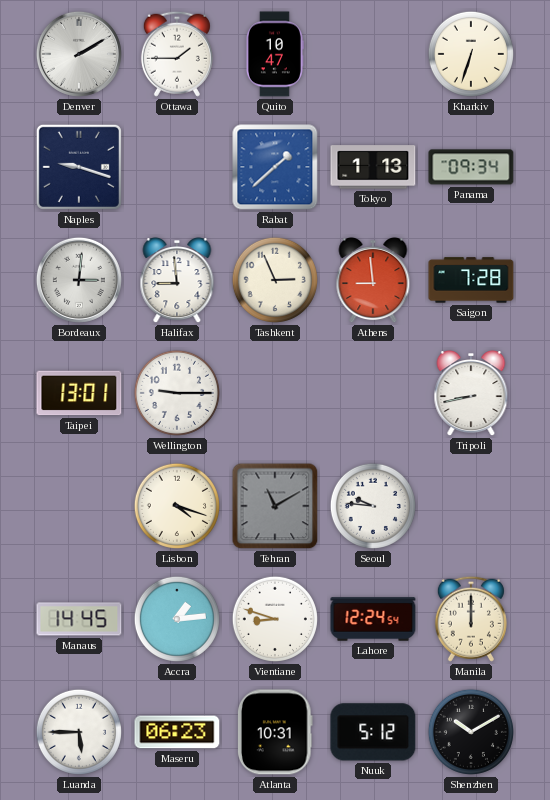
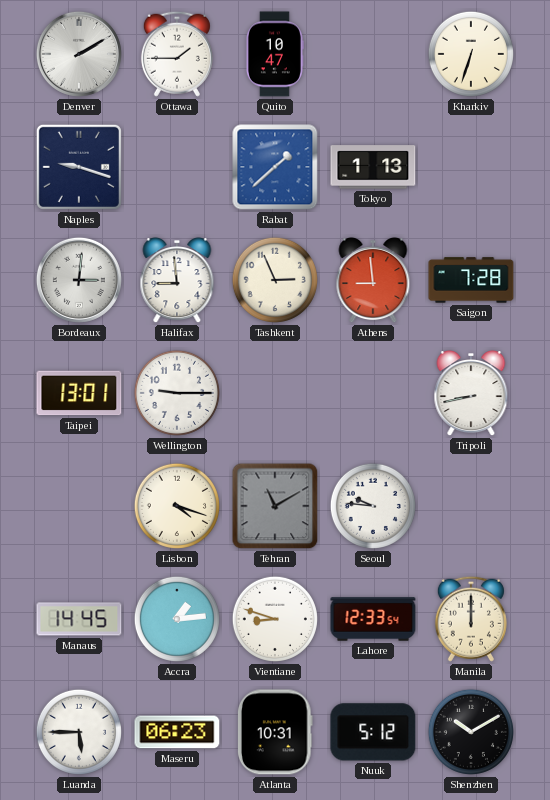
Panama: 09:34 -> none
Lahore: 12:24 -> 12:33
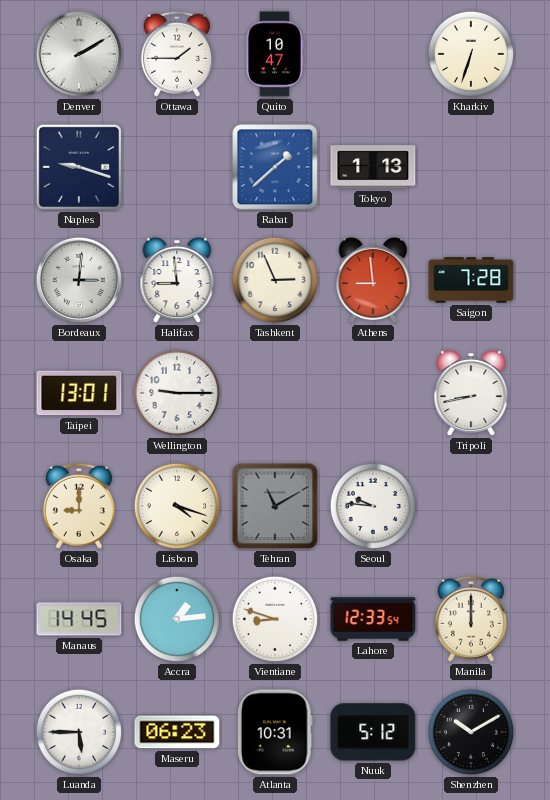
Osaka: none -> 9:00
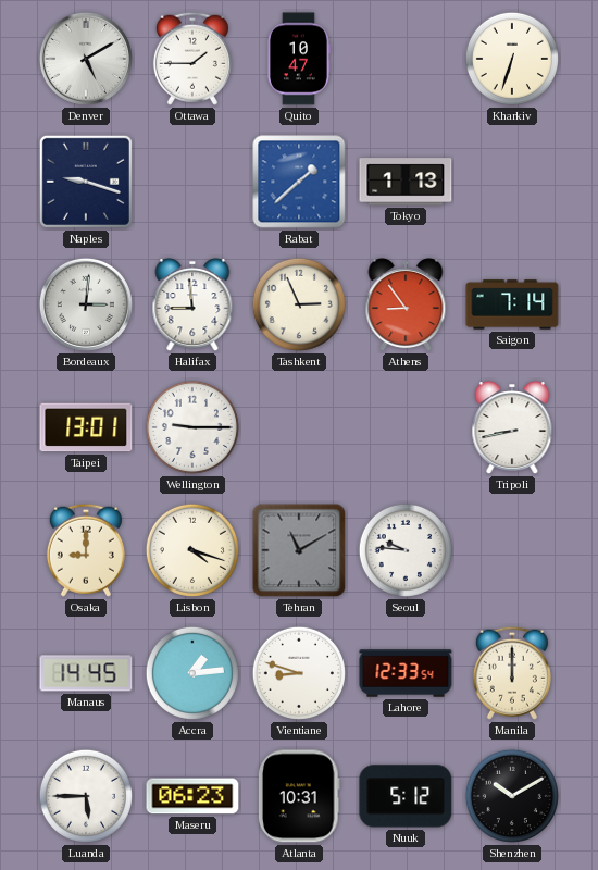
Denver: 2:10 -> 5:10
Athens: 8:59 -> 8:54
Saigon: 7:28 -> 7:14
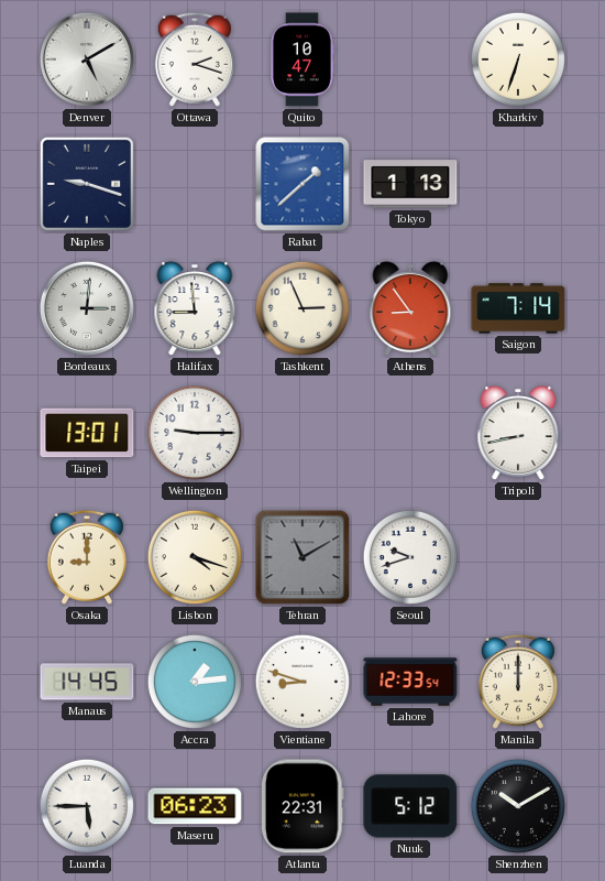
Ottawa: 1:45 -> 2:18
Seoul: 9:46 -> 9:42
Atlanta: 10:31 -> 22:31
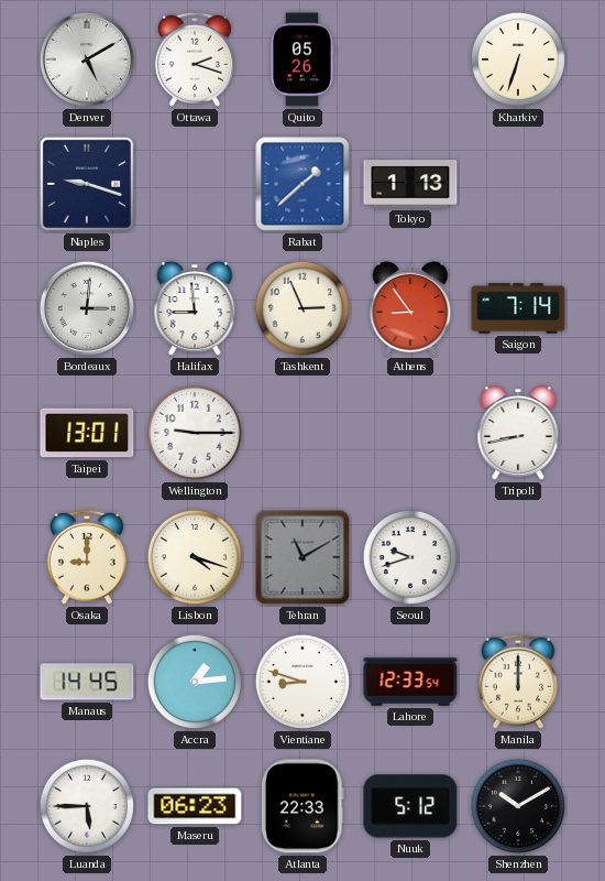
Quito: 10:47 -> 05:26
Atlanta: 22:31 -> 22:33
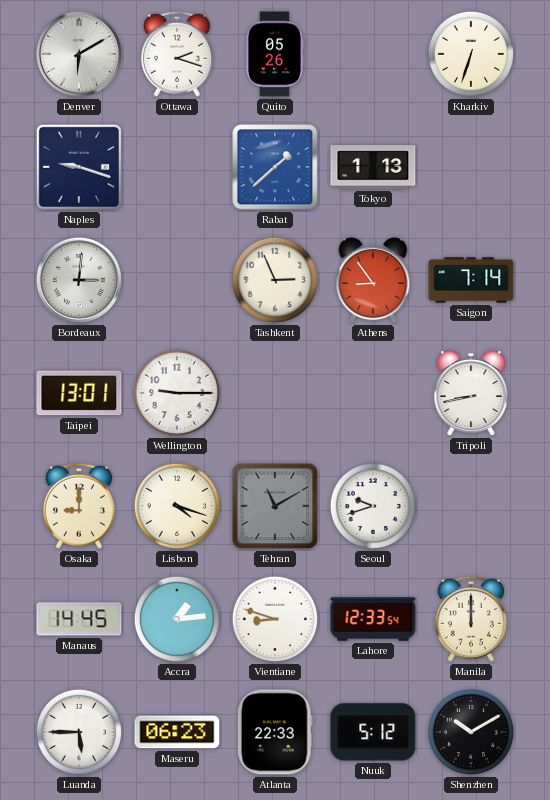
Denver: 5:10 -> 6:10
Halifax: 8:59 -> none
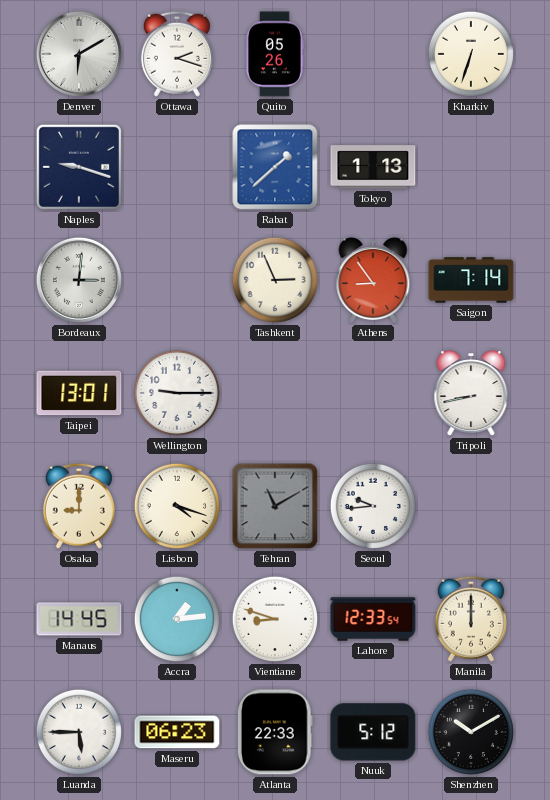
Seoul: 9:42 -> 9:44
